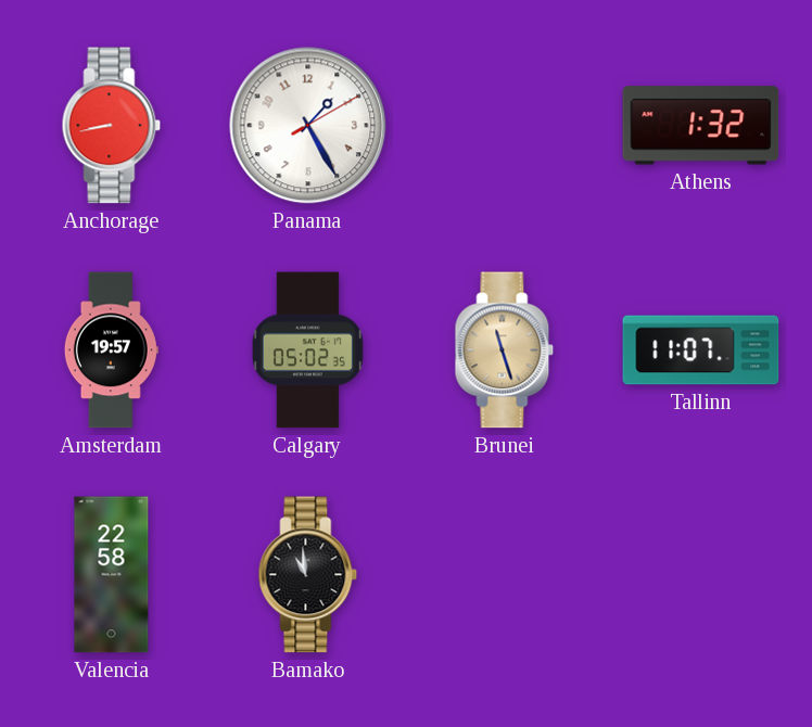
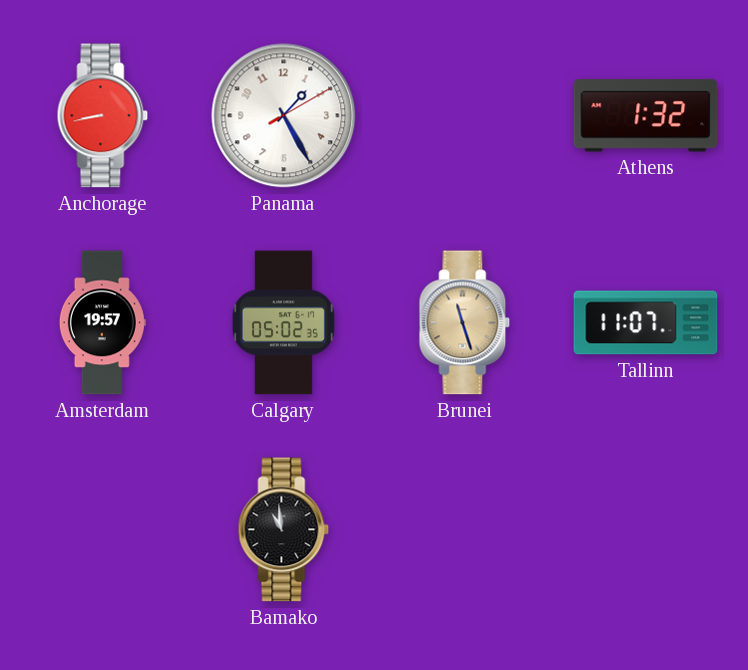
Valencia: 22:58 -> none
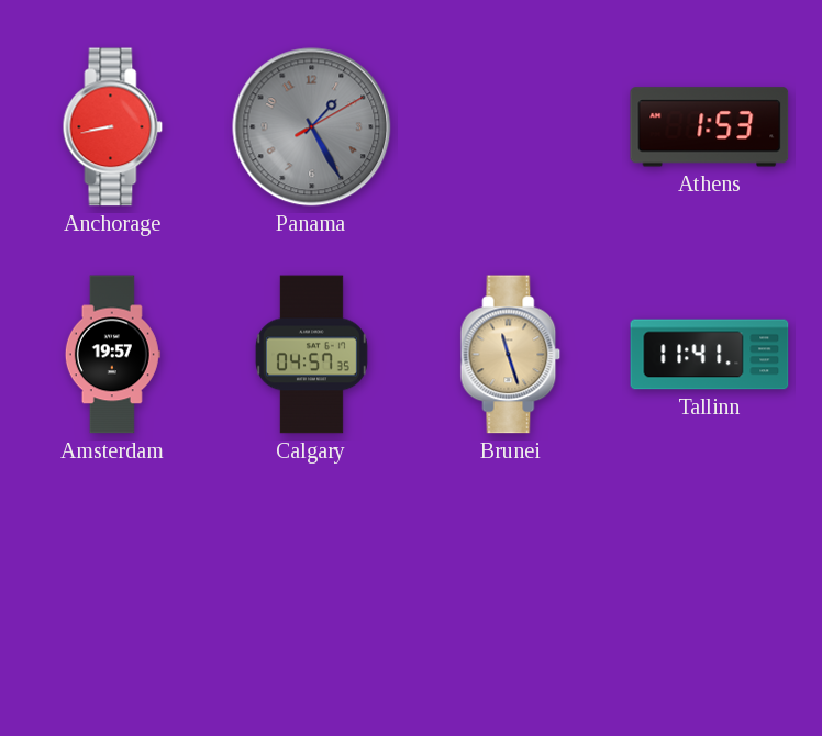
Panama dial: white -> grey
Athens: 1:32 -> 1:53
Calgary: 05:02 -> 04:57
Tallinn: 11:07 -> 11:41
Bamako: 10:59 -> none
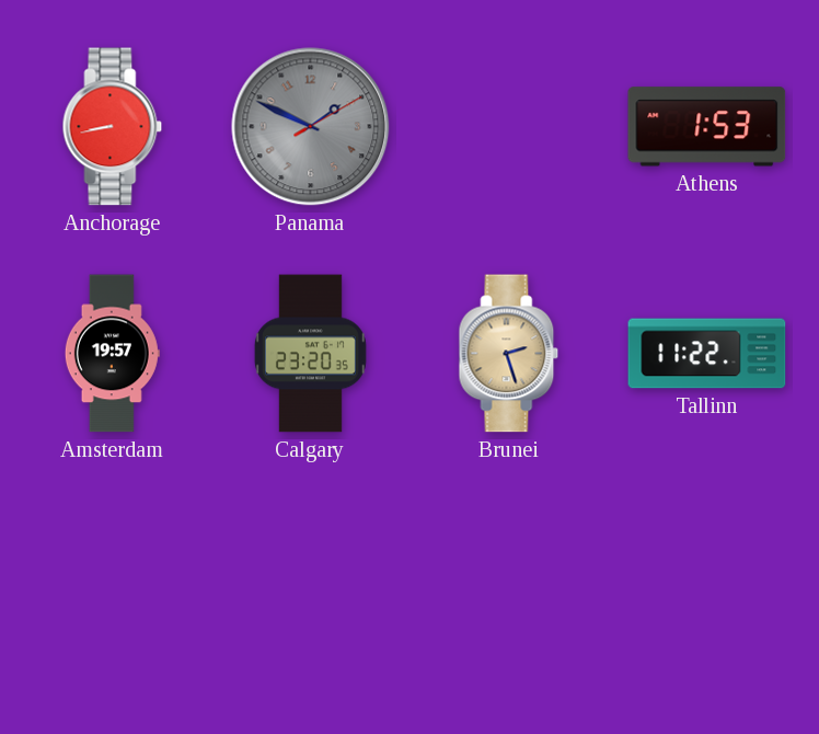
Panama: 1:25 -> 1:49
Calgary: 04:57 -> 23:20
Brunei: 11:27 -> 2:27
Tallinn: 11:41 -> 11:22
